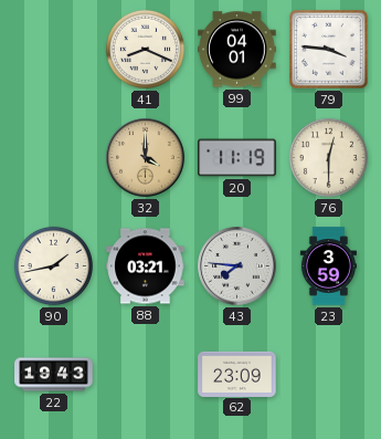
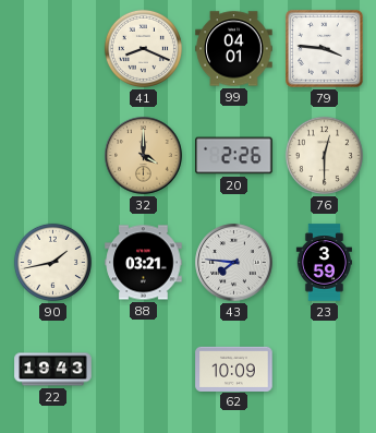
20: 11:19 -> 2:26
62: 23:09 -> 10:09
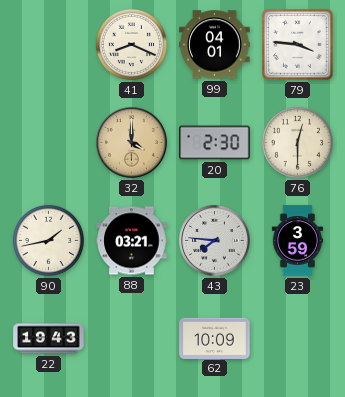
20: 2:26 -> 2:30
